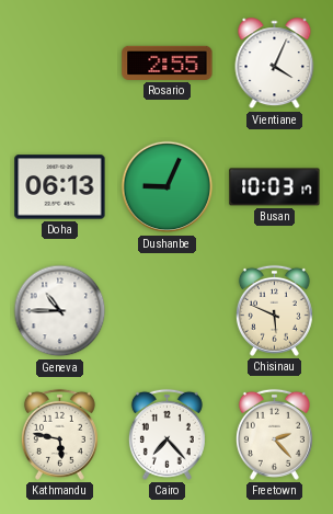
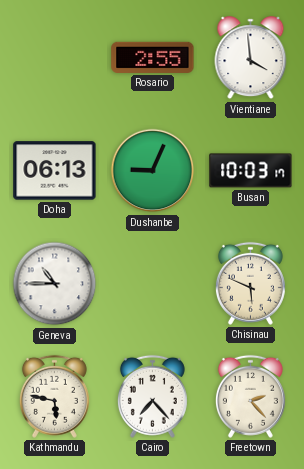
Vientiane: 4:04 -> 3:59
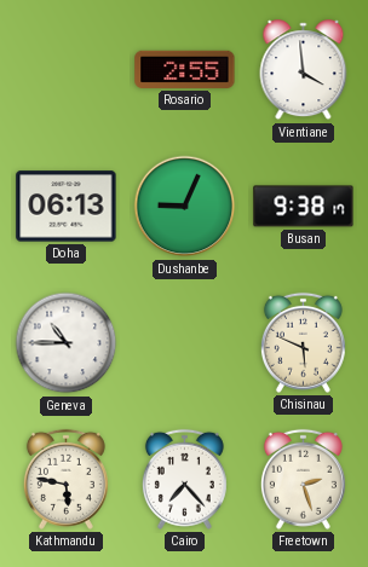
Busan: 10:03 -> 9:38
Freetown: 2:23 -> 2:27
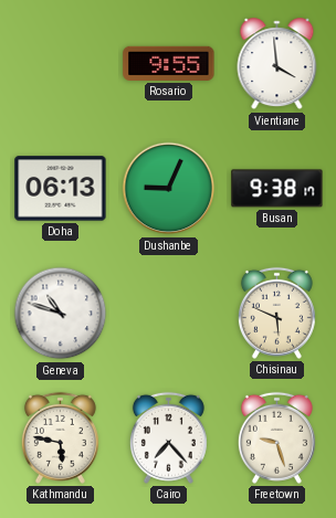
Rosario: 2:55 -> 9:55
Geneva: 10:45 -> 10:48
Freetown: 2:27 -> 9:27
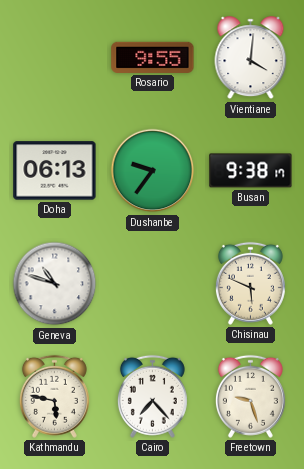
Vientiane: 3:59 -> 4:01
Dushanbe: 9:04 -> 9:36
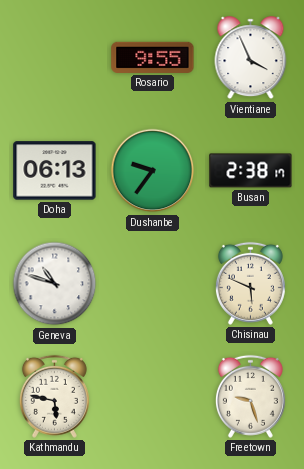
Vientiane: 4:01 -> 3:56
Busan: 9:38 -> 2:38
Cairo: 7:23 -> none
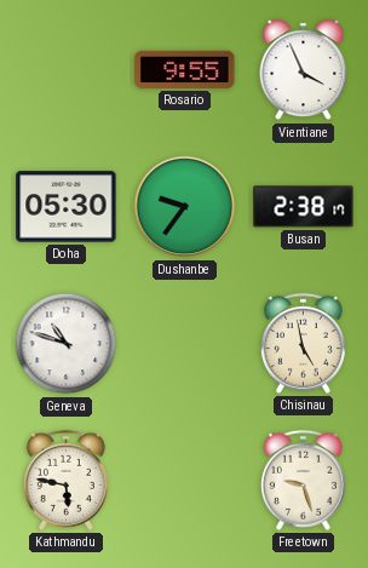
Doha: 06:13 -> 05:30
Chisinau: 5:49 -> 4:58
